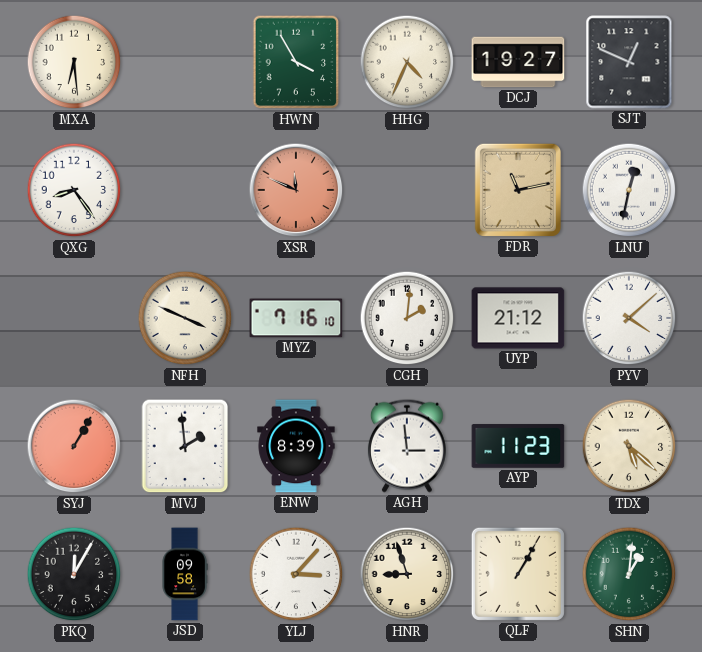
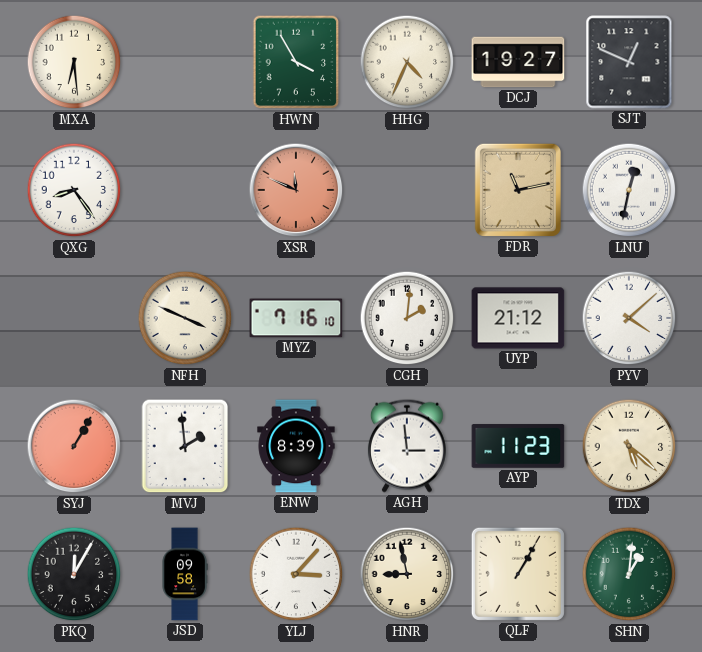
HNR: 8:57 -> 8:58
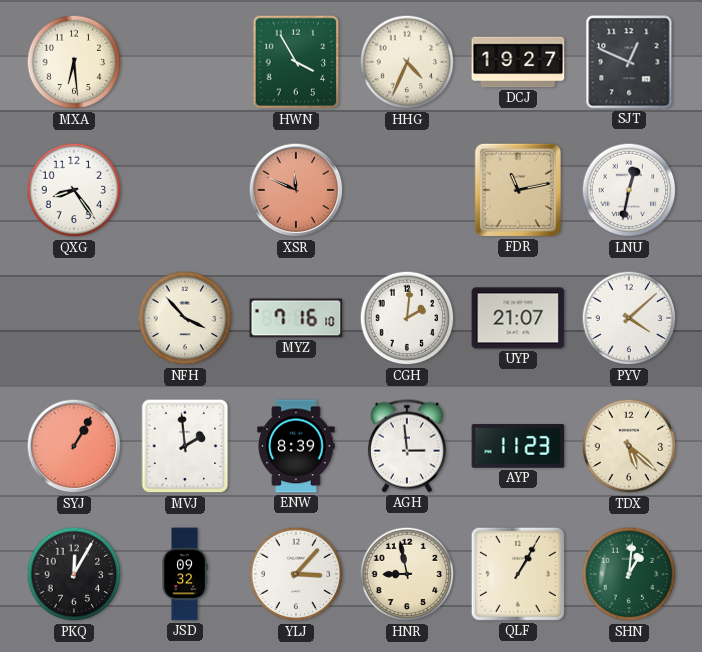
NFH: 3:49 -> 3:53
UYP: 21:12 -> 21:07
JSD: 09:58 -> 09:32
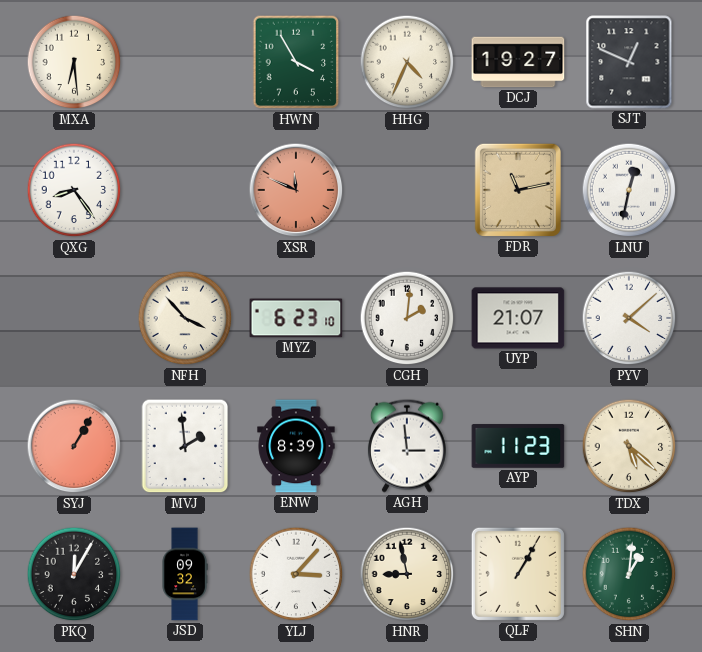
MYZ: 7:16 -> 6:23
